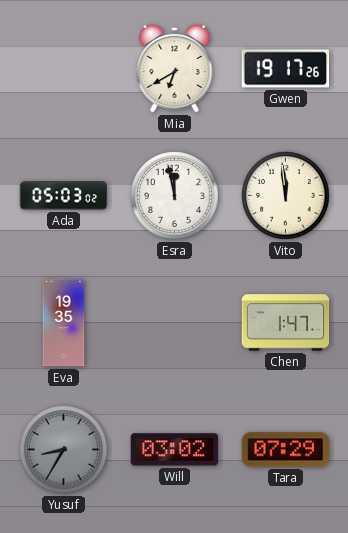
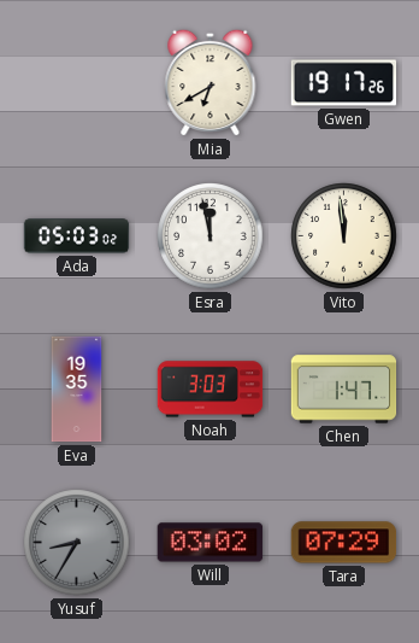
Noah: none -> 3:03
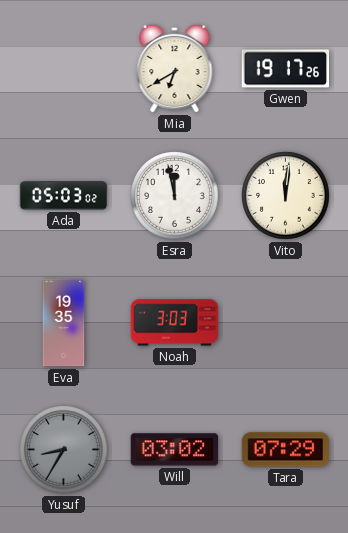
Vito: 11:59 -> 12:01
Chen: 1:47 -> none
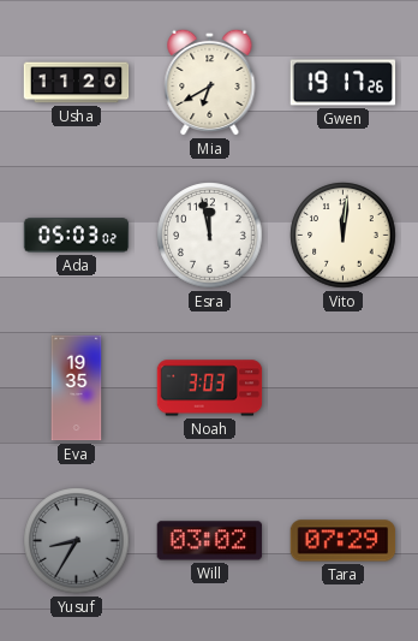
Usha: none -> 11:20
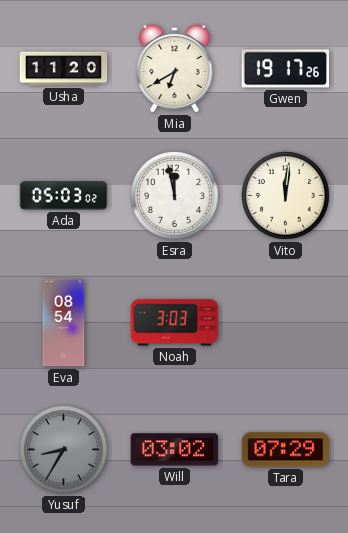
Eva: 19:35 -> 08:54
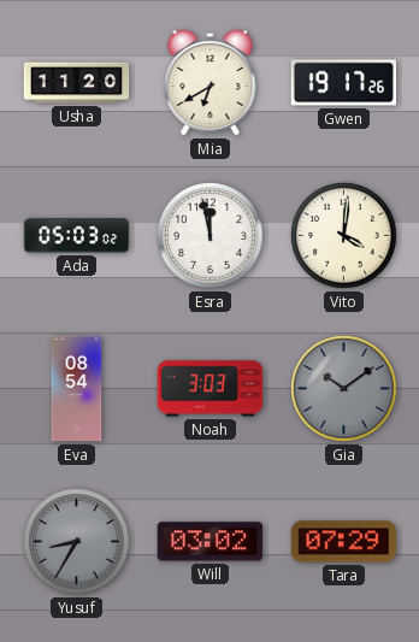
Vito: 12:01 -> 4:01
Gia: none -> 10:09
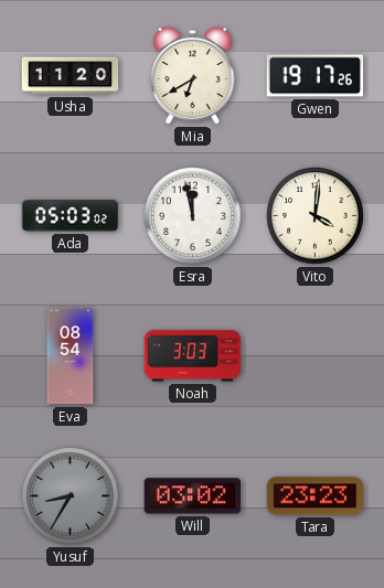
Gia: 10:09 -> none
Tara: 07:29 -> 23:23
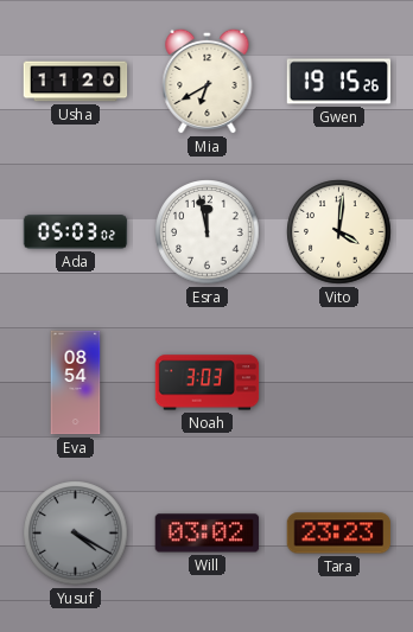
Gwen: 19:17 -> 19:15
Yusuf: 8:35 -> 4:20
